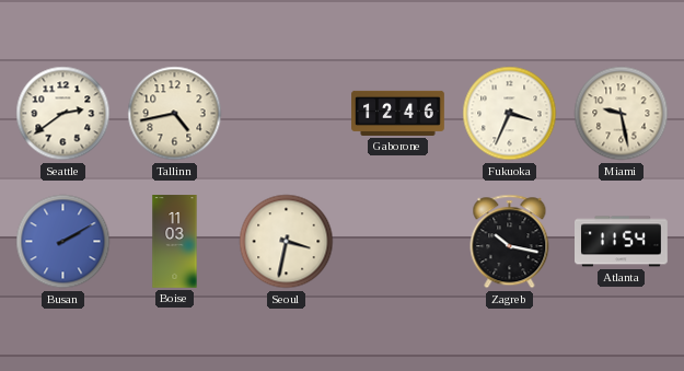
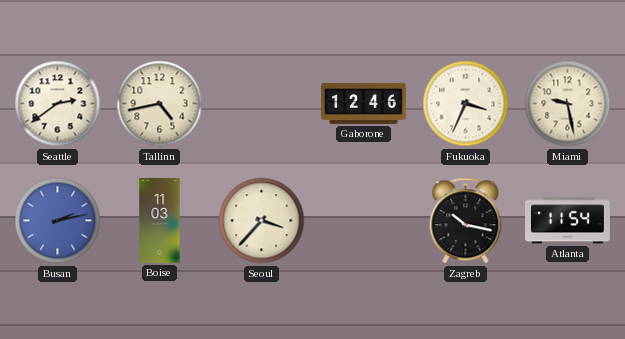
Busan: 2:10 -> 2:13
Seoul: 3:32 -> 3:37
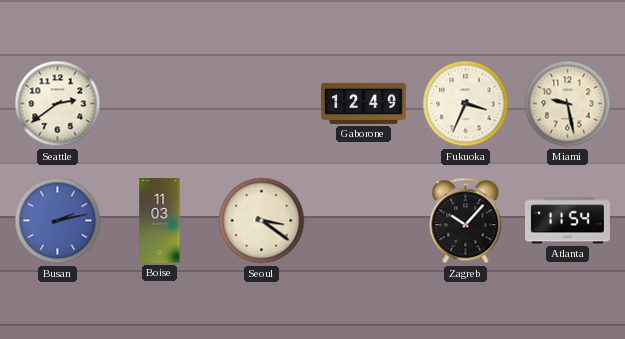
Tallinn: 4:43 -> none
Gaborone: 12:46 -> 12:49
Seoul: 3:37 -> 3:21
Zagreb: 10:17 -> 10:07
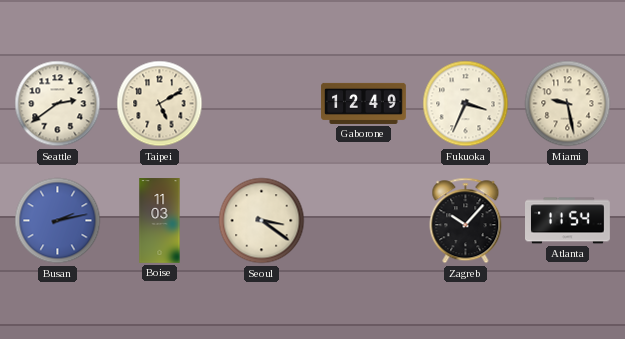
Taipei: none -> 5:10
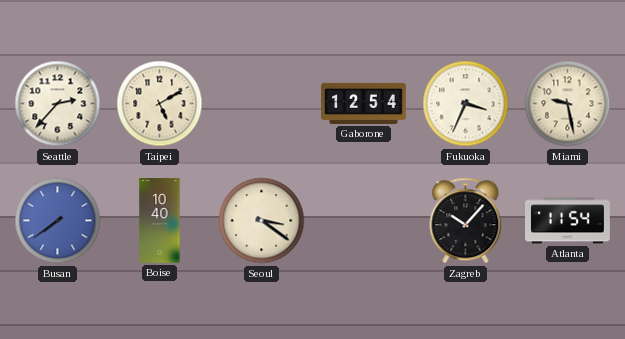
Seattle: 2:39 -> 2:37
Gaborone: 12:49 -> 12:54
Busan: 2:13 -> 7:39
Boise: 11:03 -> 10:40
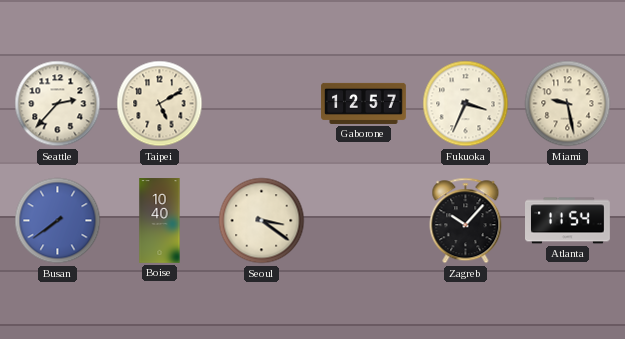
Gaborone: 12:54 -> 12:57
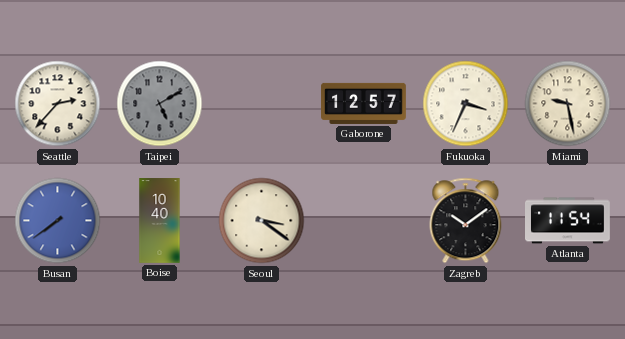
Taipei dial: cream -> grey
Zagreb: 10:07 -> 10:09
